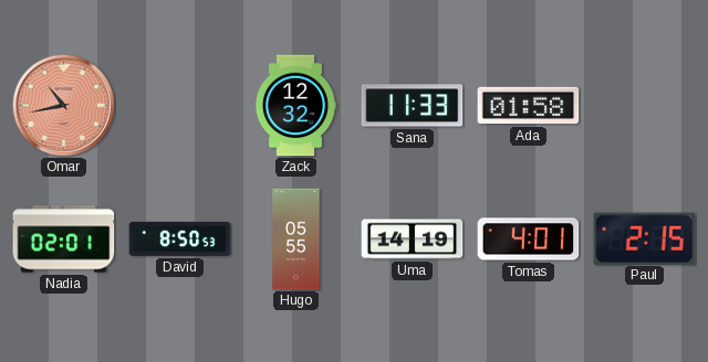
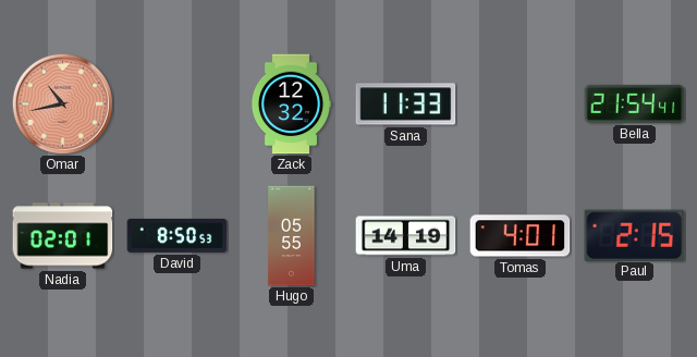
Ada: 01:58 -> none
Bella: none -> 21:54
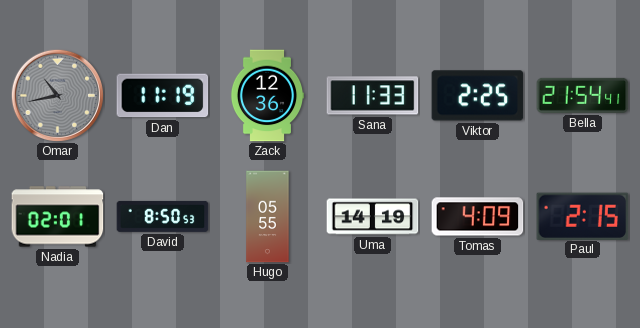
Omar dial: salmon -> grey
Dan: none -> 11:19
Zack: 12:32 -> 12:36
Viktor: none -> 2:25
Tomas: 4:01 -> 4:09
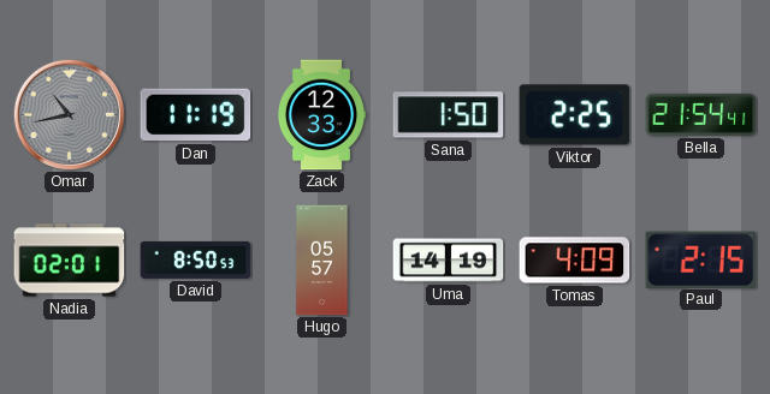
Zack: 12:36 -> 12:33
Sana: 11:33 -> 1:50
Hugo: 05:55 -> 05:57
